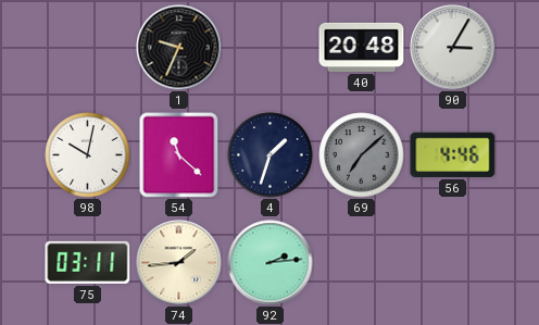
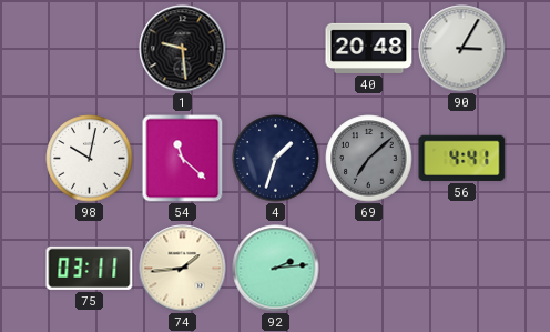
1: 9:34 -> 9:29
56: 4:46 -> 4:41
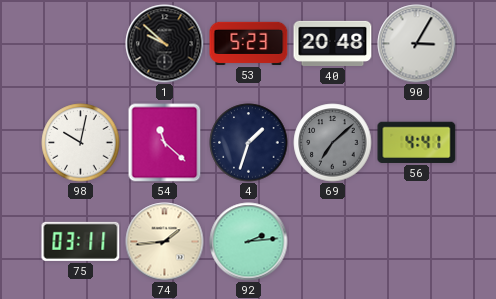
1: 9:29 -> 9:52
53: none -> 5:23
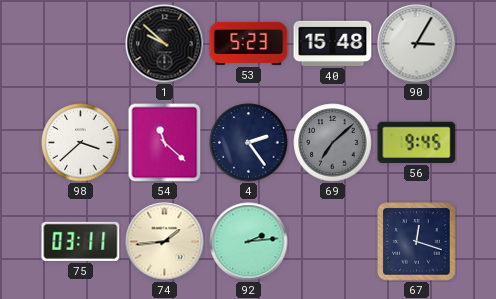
40: 20:48 -> 15:48
98: 10:02 -> 3:38
4: 1:33 -> 2:24
56: 4:41 -> 9:45
67: none -> 12:18
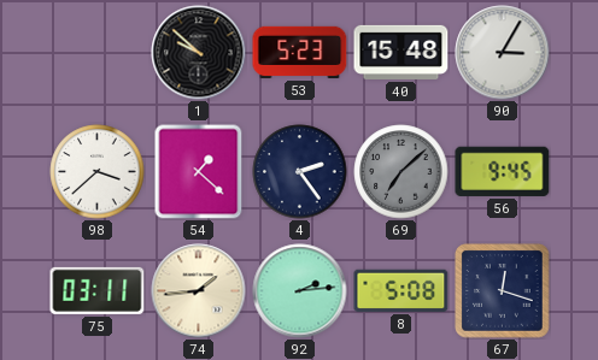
54: 11:22 -> 1:22
8: none -> 5:08
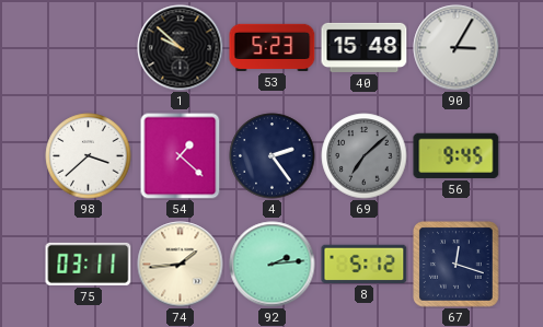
8: 5:08 -> 5:12
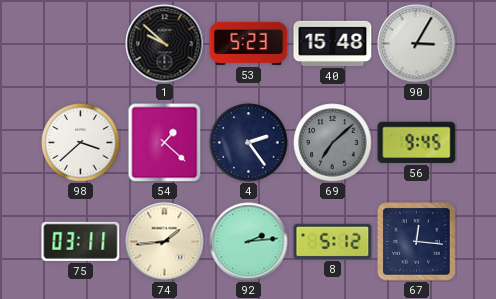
67: 12:18 -> 12:16
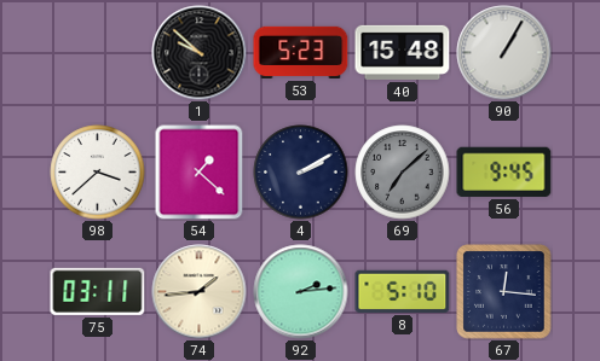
90: 3:05 -> 1:05
4: 2:24 -> 2:10
8: 5:12 -> 5:10
